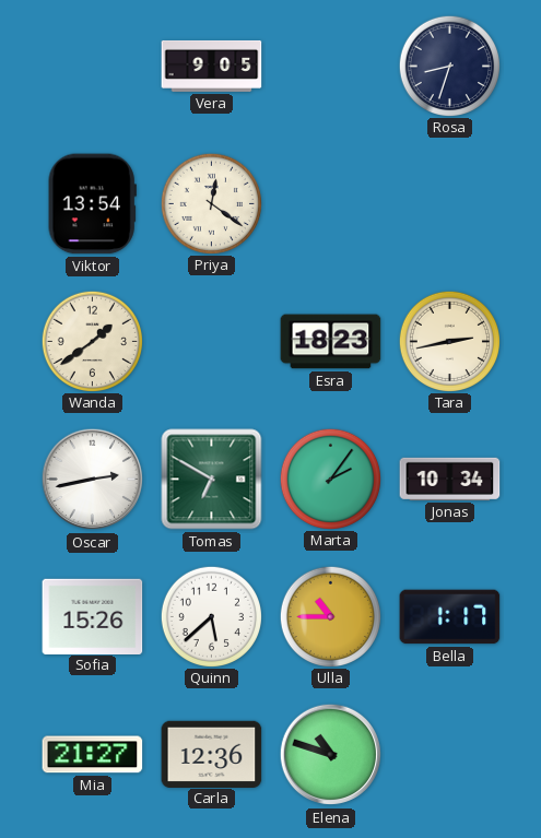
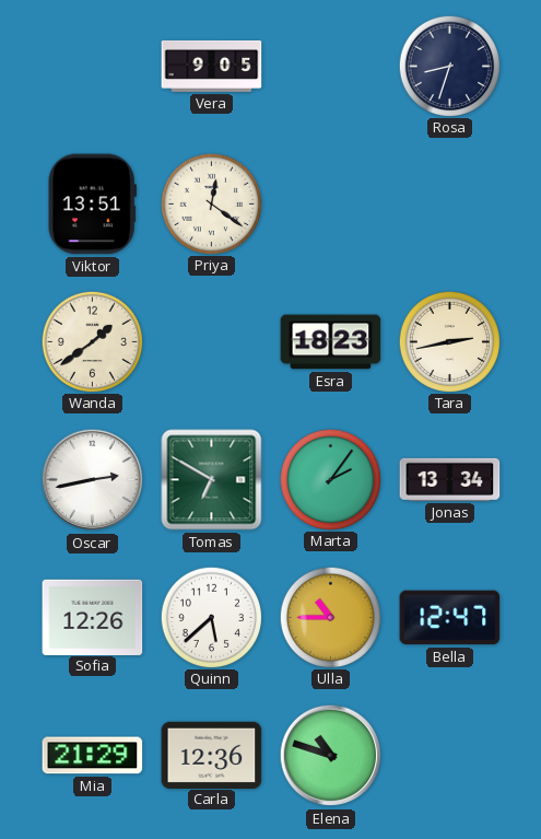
Viktor: 13:54 -> 13:51
Jonas: 10:34 -> 13:34
Sofia: 15:26 -> 12:26
Bella: 1:17 -> 12:47
Mia: 21:27 -> 21:29
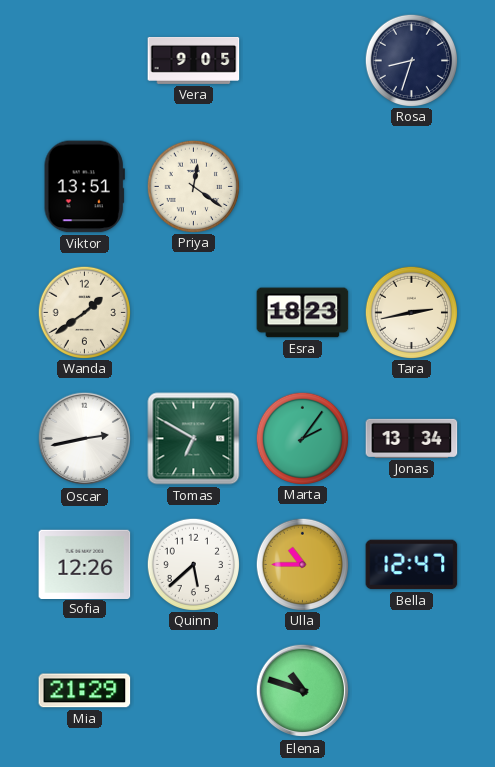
Carla: 12:36 -> none
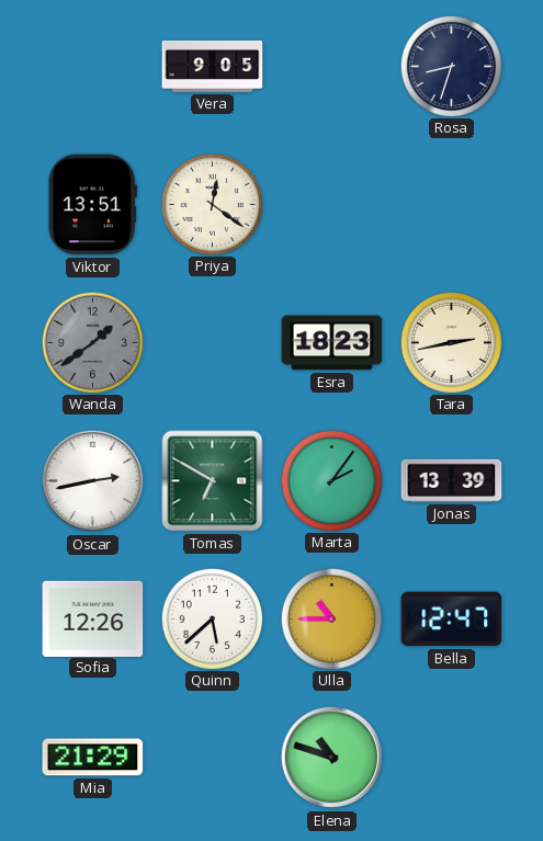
Wanda dial: cream -> grey
Jonas: 13:34 -> 13:39
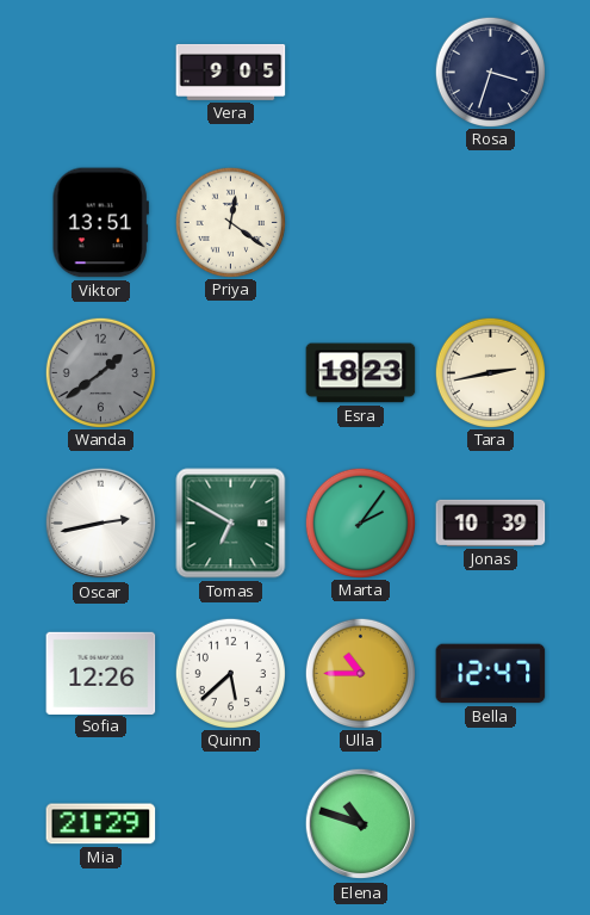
Rosa: 8:33 -> 3:33
Jonas: 13:39 -> 10:39
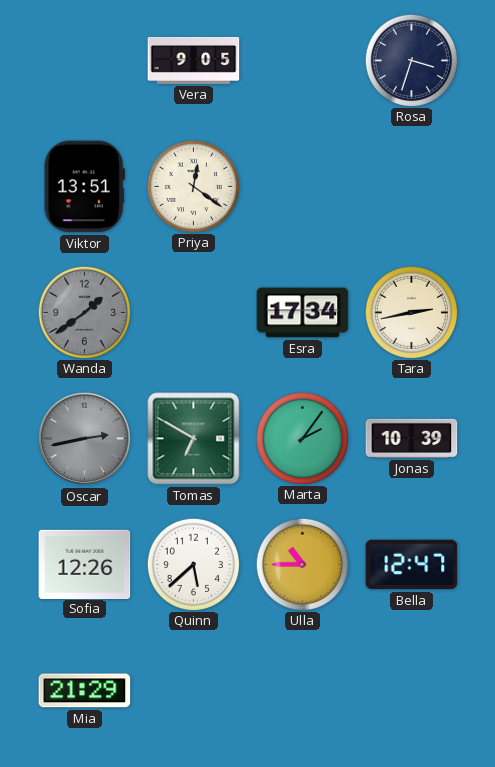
Esra: 18:23 -> 17:34
Oscar dial: white -> grey
Elena: 10:48 -> none
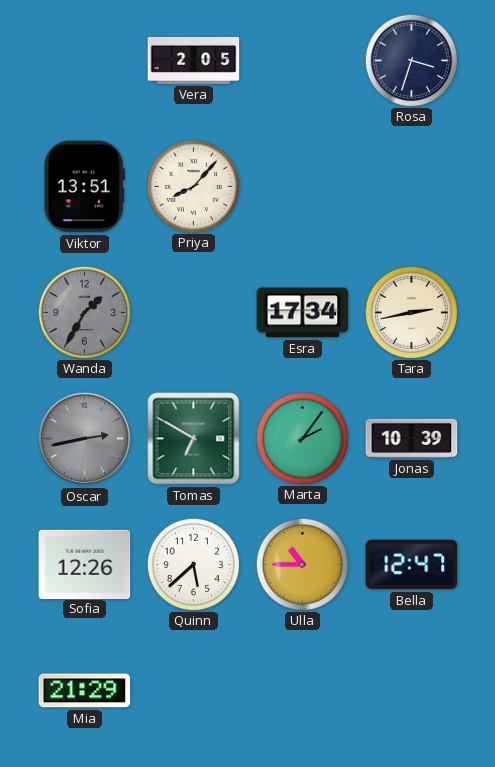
Vera: 9:05 -> 2:05
Priya: 12:21 -> 8:07
Wanda: 1:39 -> 1:35
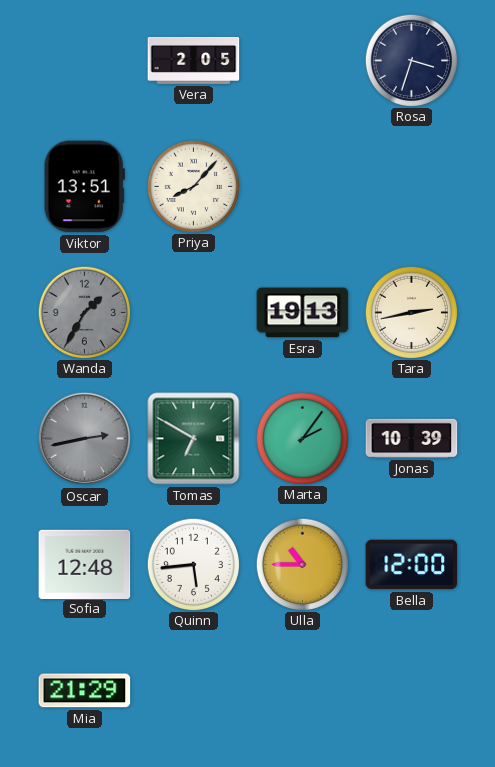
Esra: 17:34 -> 19:13
Sofia: 12:26 -> 12:48
Quinn: 5:38 -> 5:44
Bella: 12:47 -> 12:00
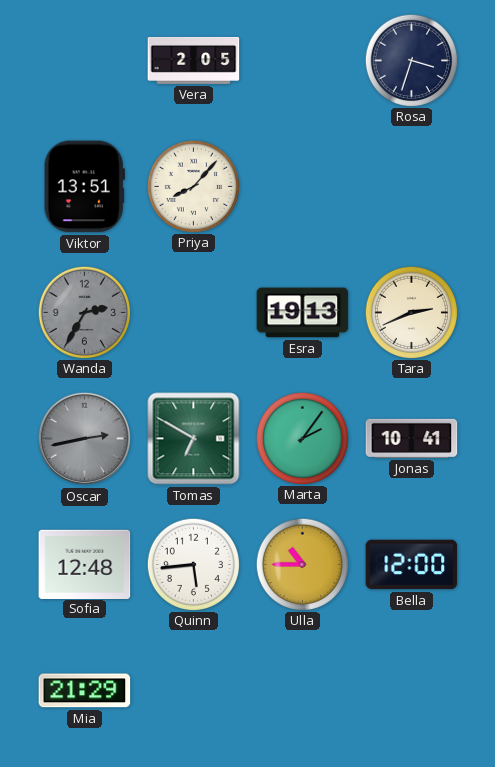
Wanda: 1:35 -> 2:35
Tara: 2:43 -> 2:41
Jonas: 10:39 -> 10:41
